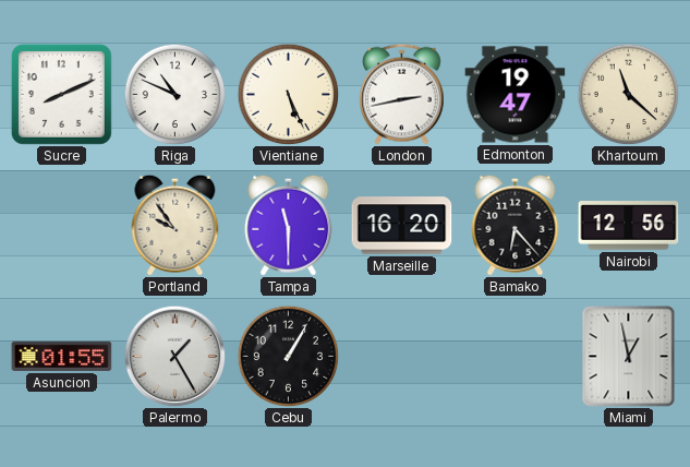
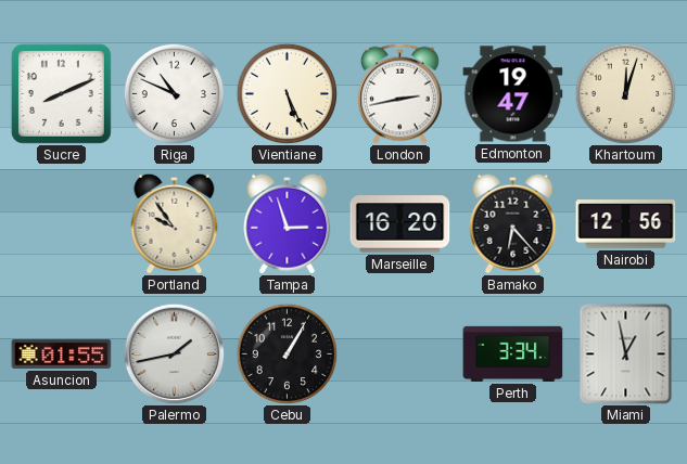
Khartoum: 11:22 -> 12:03
Tampa: 11:30 -> 2:57
Palermo: 1:25 -> 1:43
Perth: none -> 3:34
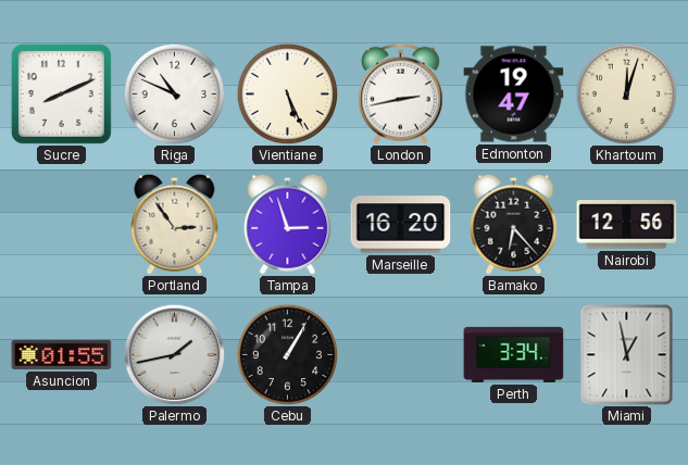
Portland: 9:54 -> 2:54
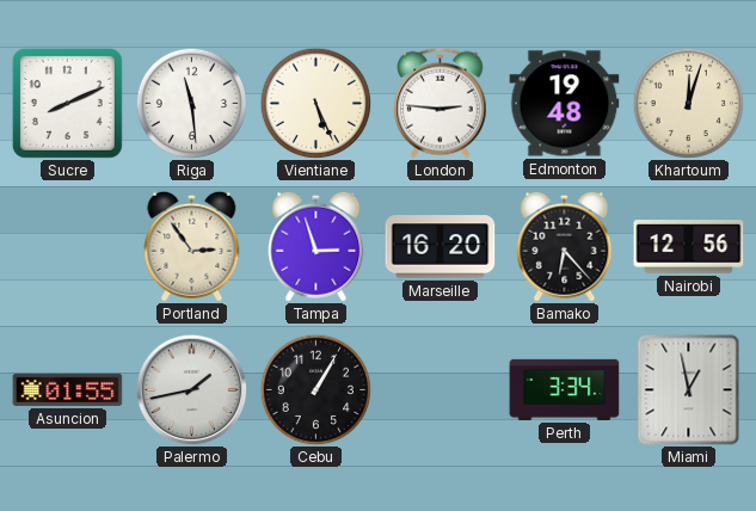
Riga: 10:49 -> 11:29
London: 2:43 -> 2:46
Edmonton: 19:47 -> 19:48
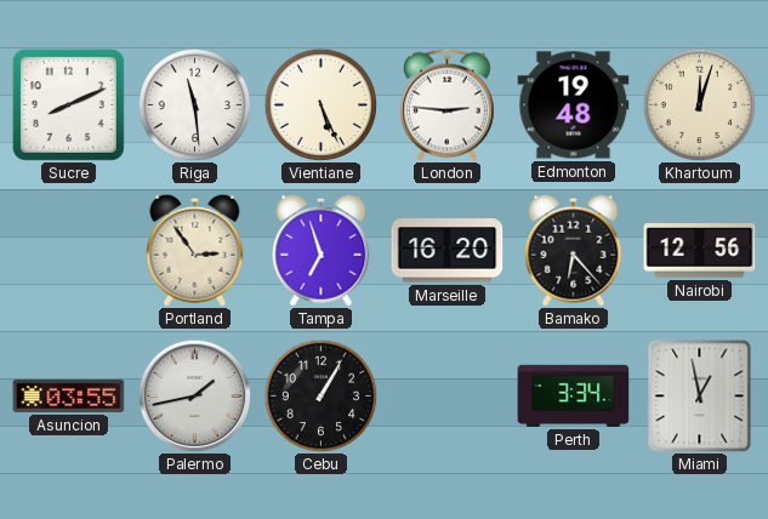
Tampa: 2:57 -> 6:57
Asuncion: 01:55 -> 03:55
